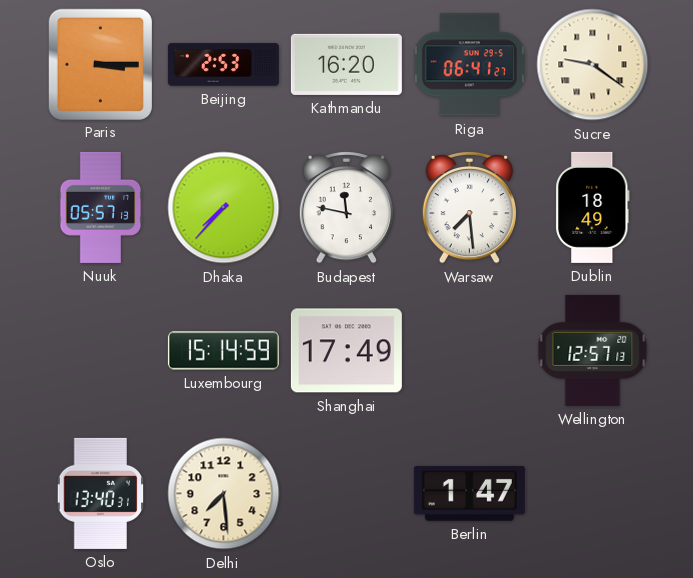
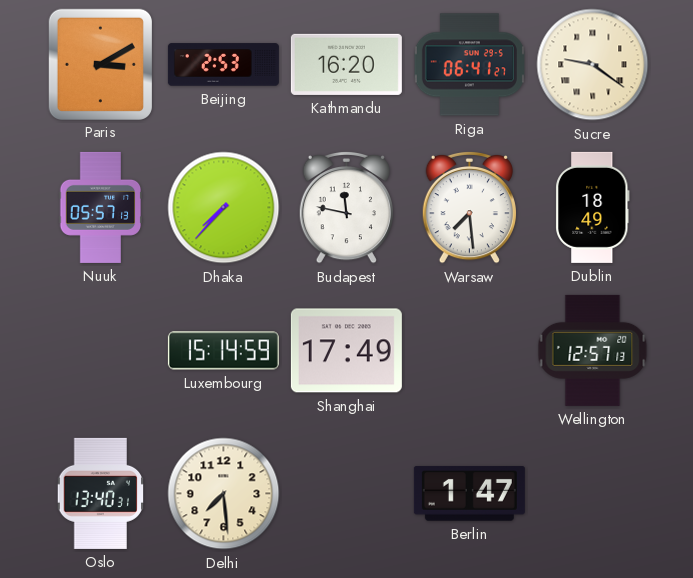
Paris: 3:15 -> 3:10
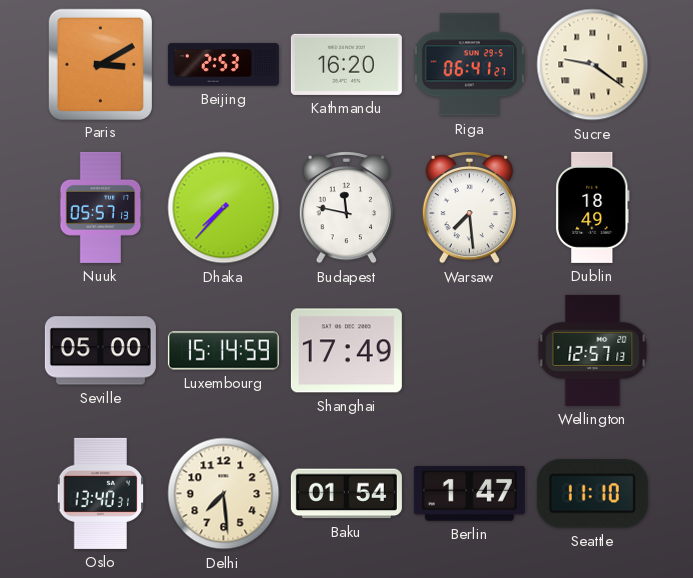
Seville: none -> 05:00
Baku: none -> 01:54
Seattle: none -> 11:10
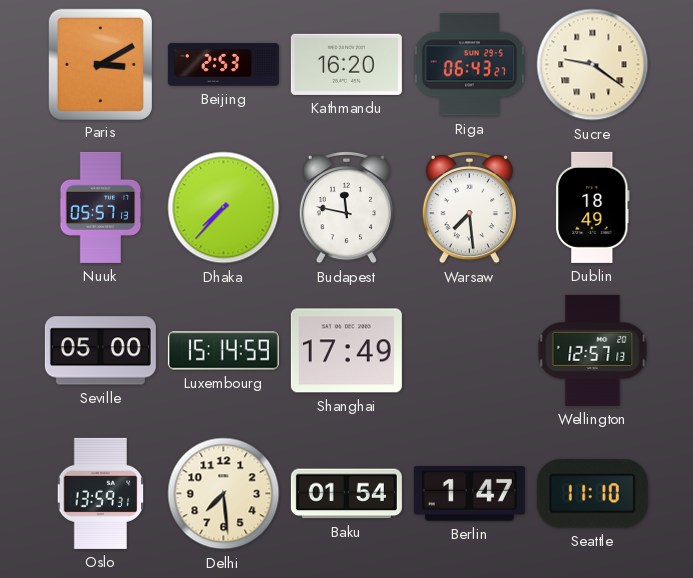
Riga: 06:41 -> 06:43
Oslo: 13:40 -> 13:59
